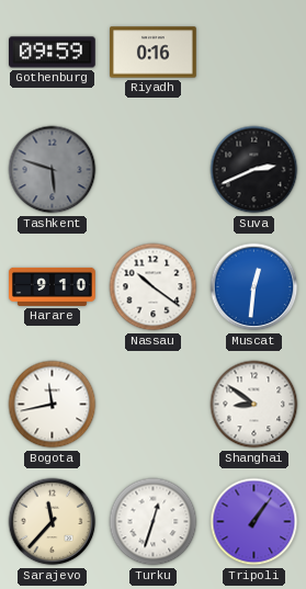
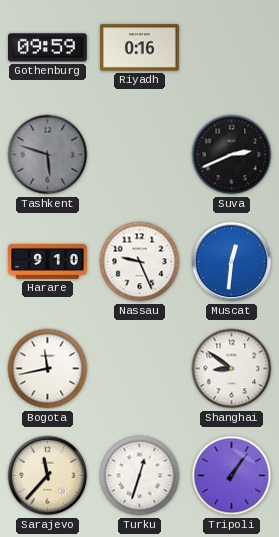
Nassau: 10:21 -> 9:26
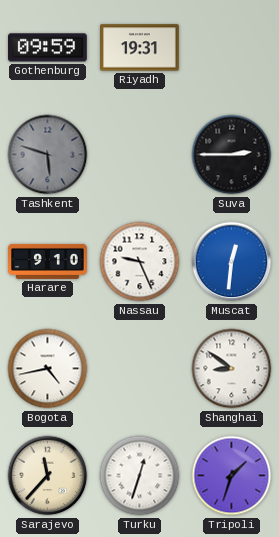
Riyadh: 0:16 -> 19:31
Suva: 2:41 -> 2:45
Bogota: 11:43 -> 4:43
Tripoli: 1:06 -> 1:33
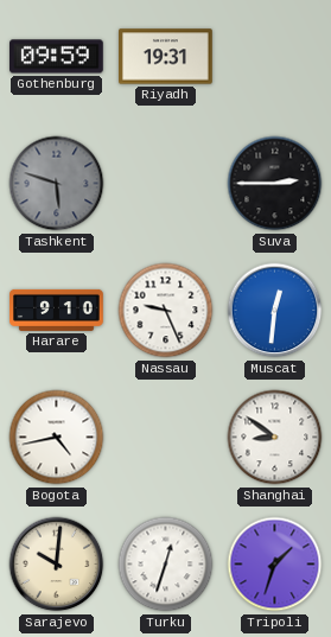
Sarajevo: 11:37 -> 10:01
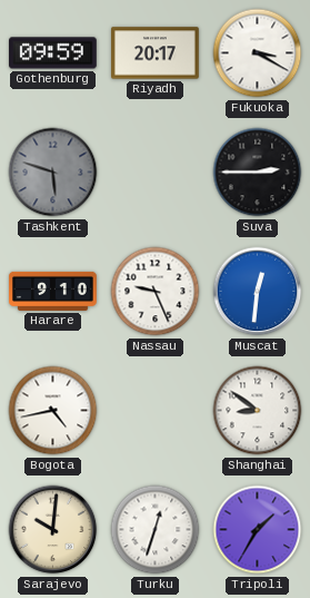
Riyadh: 19:31 -> 20:17
Fukuoka: none -> 3:20
Tripoli: 1:33 -> 1:35
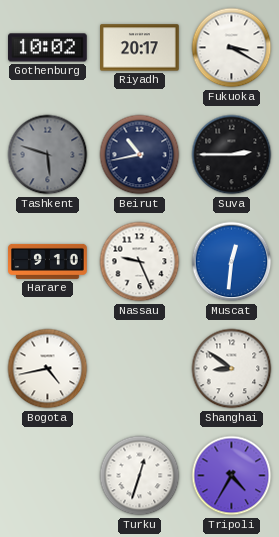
Gothenburg: 09:59 -> 10:02
Beirut: none -> 10:43
Sarajevo: 10:01 -> none
Tripoli: 1:35 -> 4:35
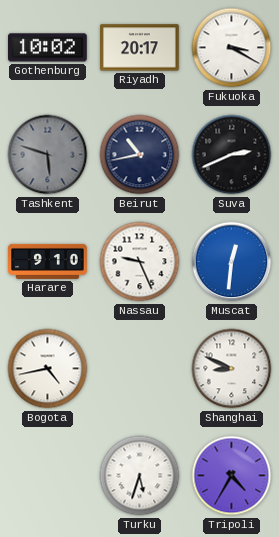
Suva: 2:45 -> 2:41
Shanghai: 8:51 -> 8:49
Turku: 12:33 -> 5:33
